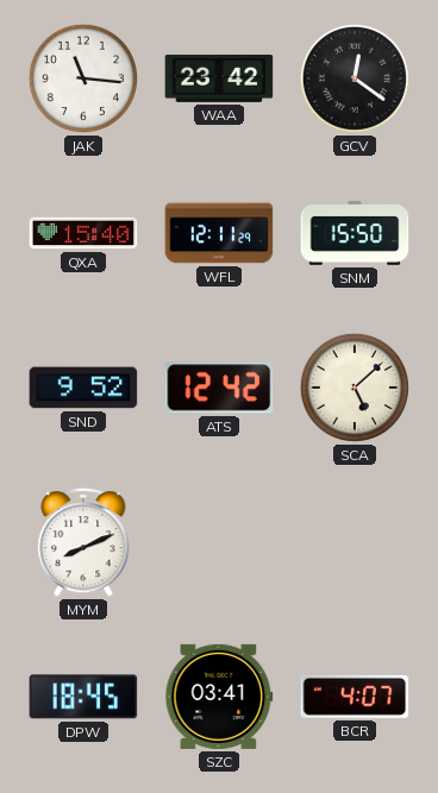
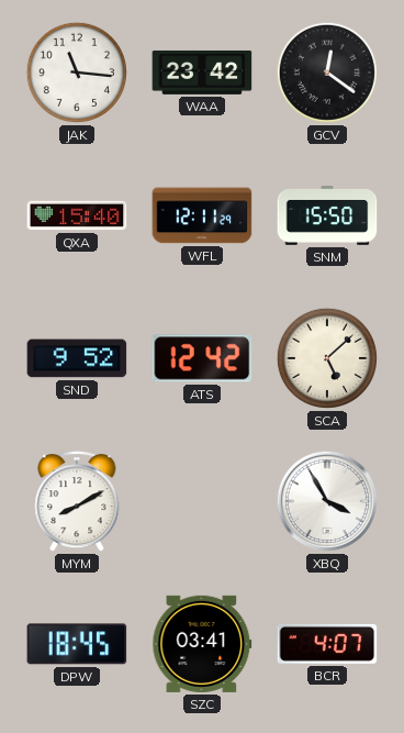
MYM: 8:11 -> 8:10
XBQ: none -> 3:55
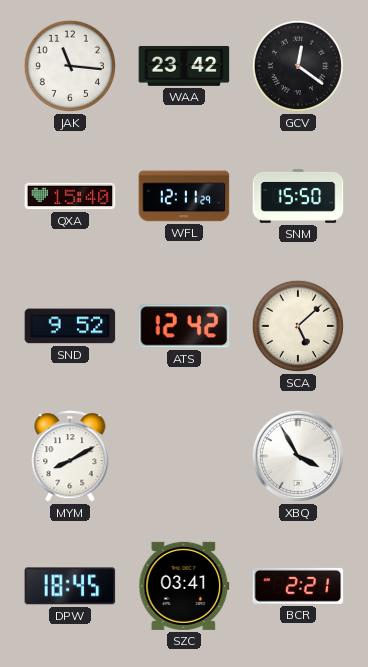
BCR: 4:07 -> 2:21
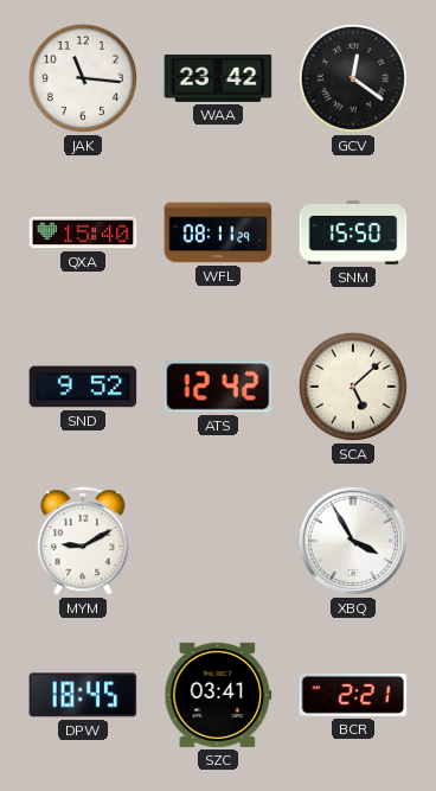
WFL: 12:11 -> 08:11
MYM: 8:10 -> 9:10
